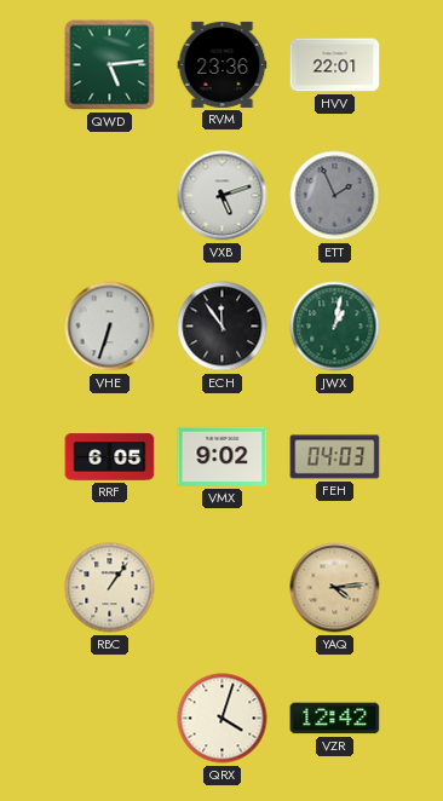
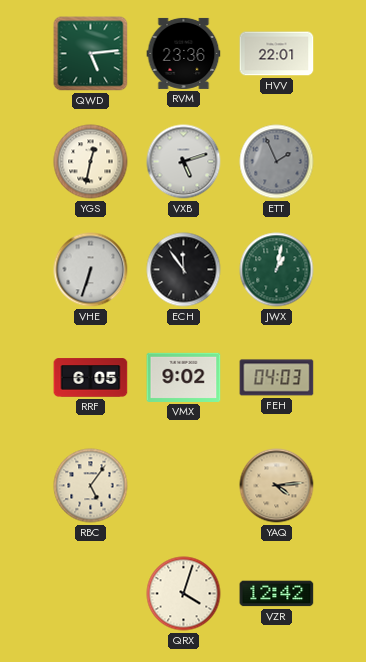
YGS: none -> 12:32
RBC: 1:06 -> 5:06
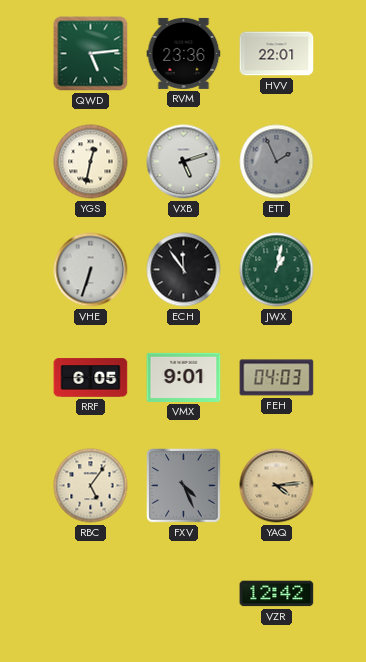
VMX: 9:02 -> 9:01
FXV: none -> 4:26
QRX: 4:03 -> none
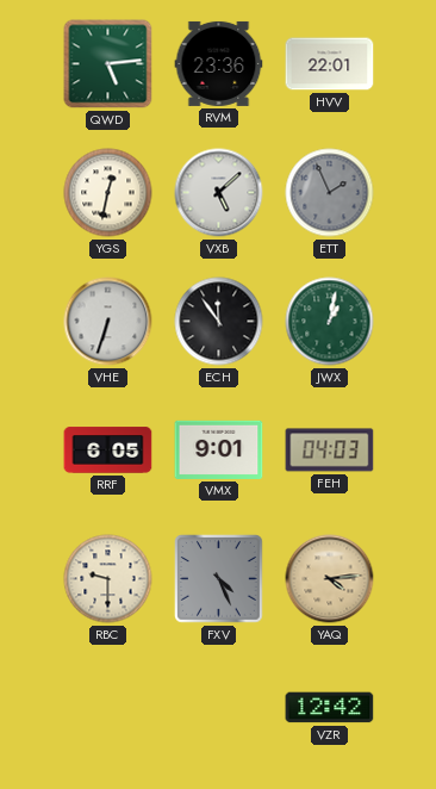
VXB: 5:12 -> 5:08
RBC: 5:06 -> 9:30
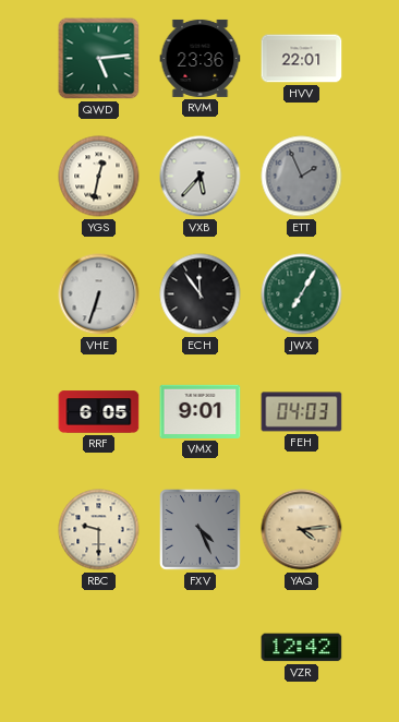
VXB: 5:08 -> 5:37
JWX: 1:02 -> 7:05
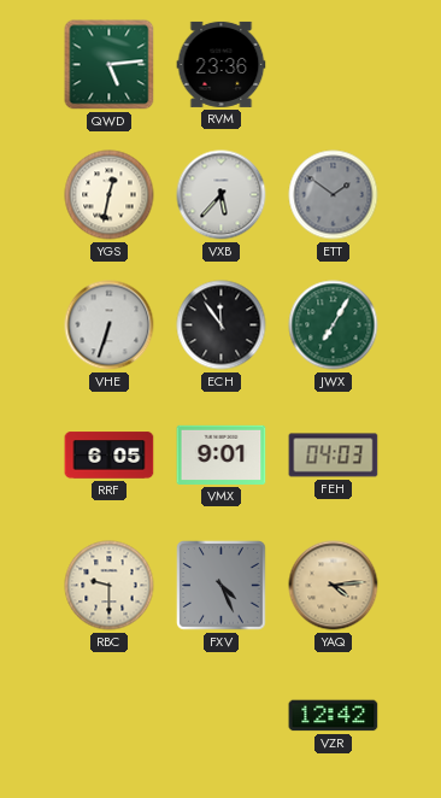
HVV: 22:01 -> none
ETT: 1:56 -> 1:51
